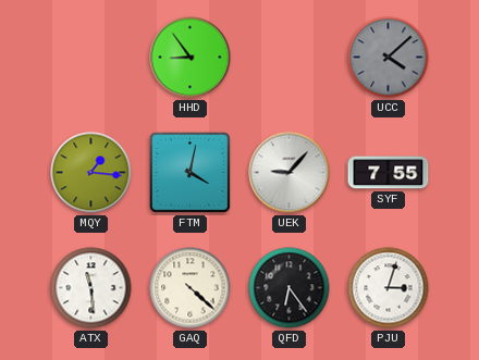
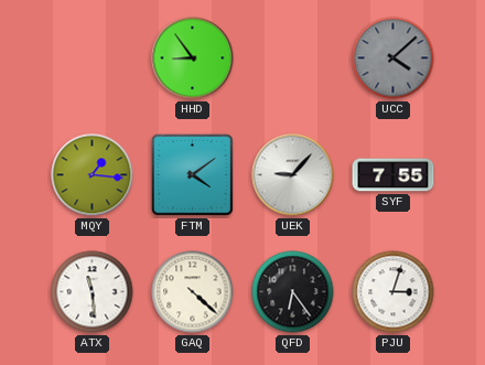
FTM: 4:02 -> 4:09
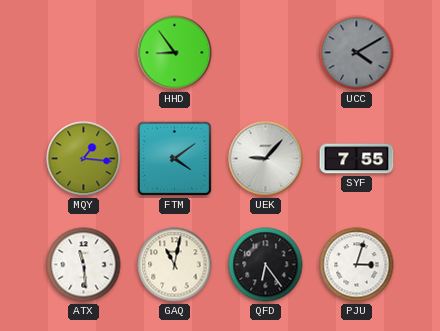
UCC: 4:08 -> 4:10
GAQ: 4:22 -> 11:02
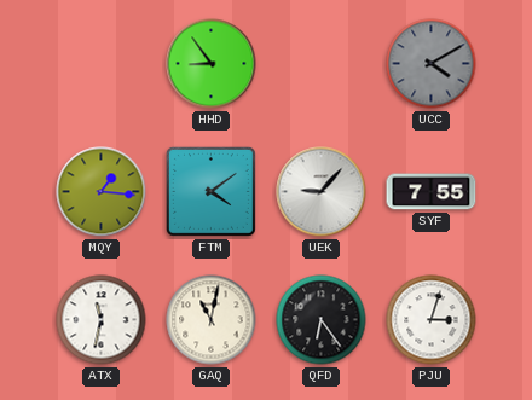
ATX: 11:29 -> 11:32
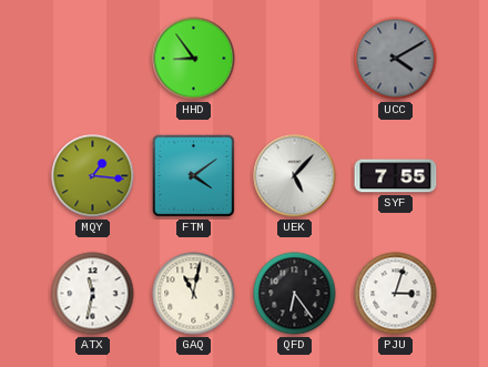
UEK: 9:07 -> 5:07
